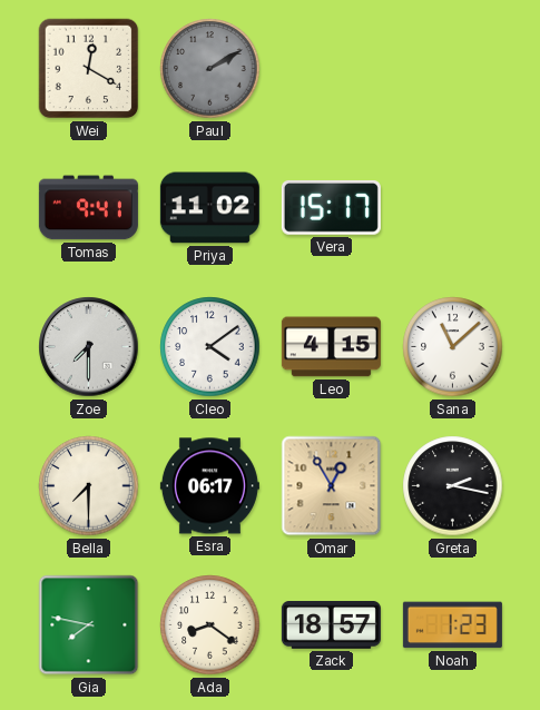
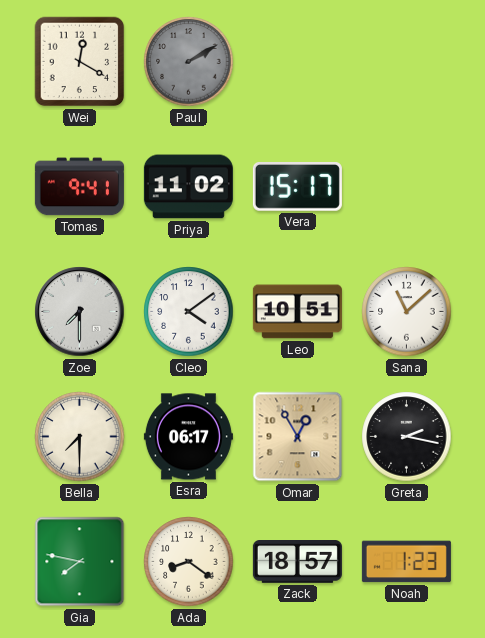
Leo: 4:15 -> 10:51
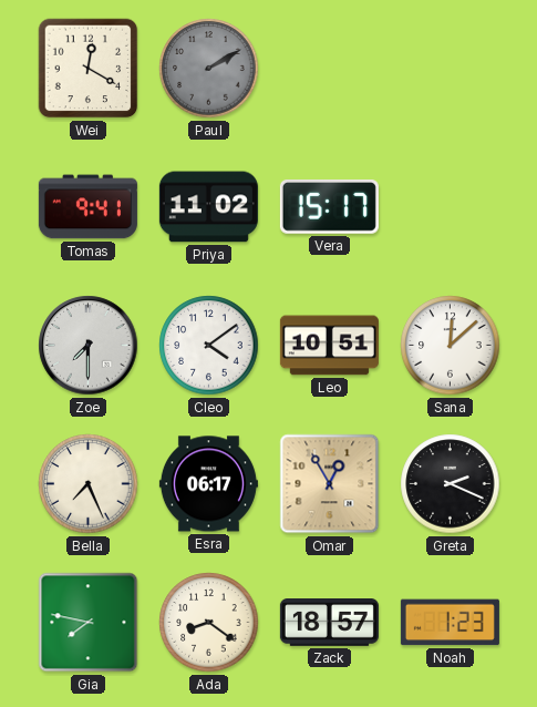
Sana: 11:08 -> 12:08
Bella: 7:30 -> 7:26
Greta: 2:17 -> 2:19
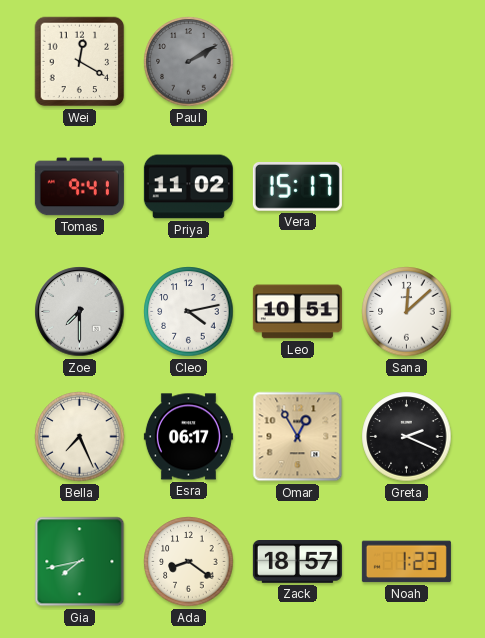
Cleo: 4:09 -> 4:13
Gia: 7:47 -> 7:43
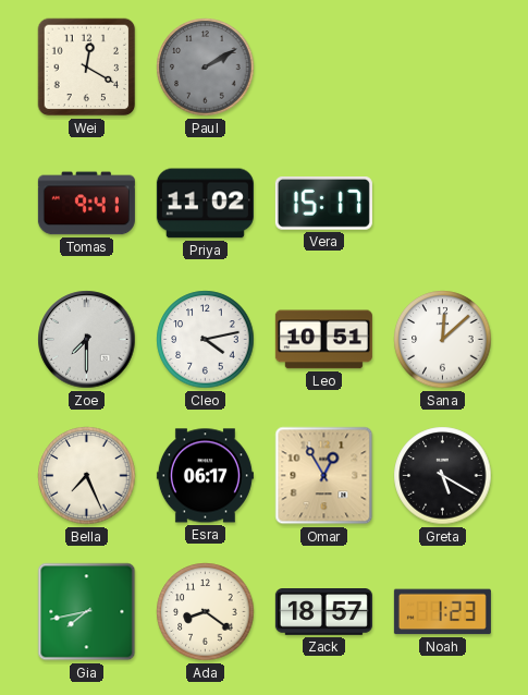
Greta: 2:19 -> 5:20
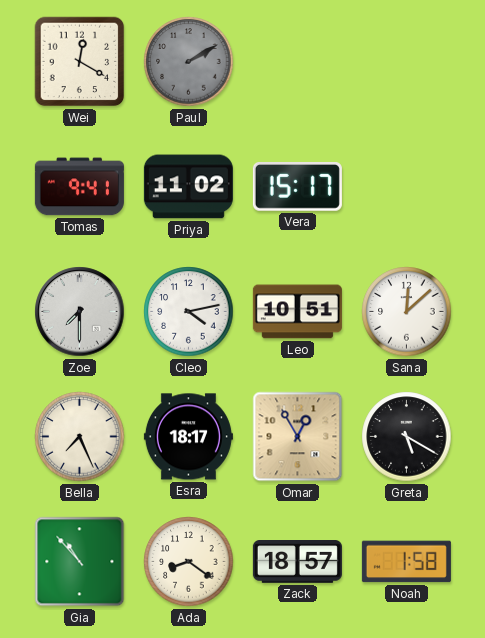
Esra: 06:17 -> 18:17
Gia: 7:43 -> 10:53
Noah: 1:23 -> 1:58
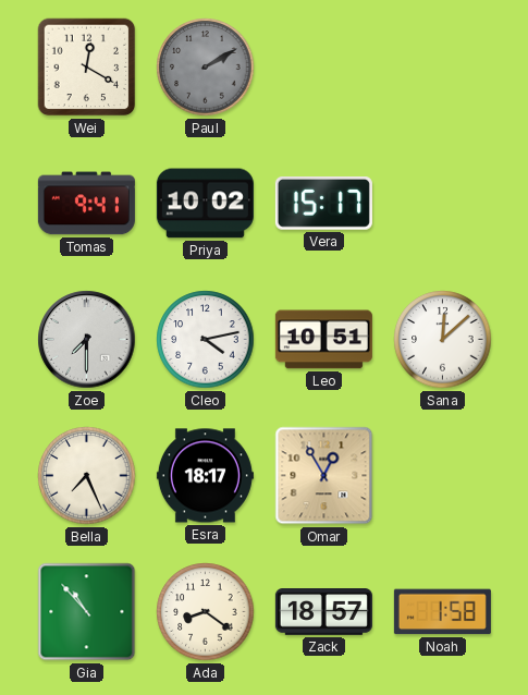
Priya: 11:02 -> 10:02
Greta: 5:20 -> none
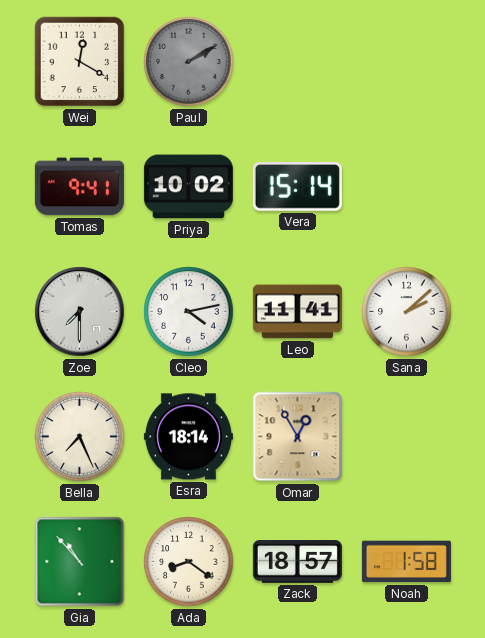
Vera: 15:17 -> 15:14
Leo: 10:51 -> 11:41
Sana: 12:08 -> 2:08
Esra: 18:17 -> 18:14
